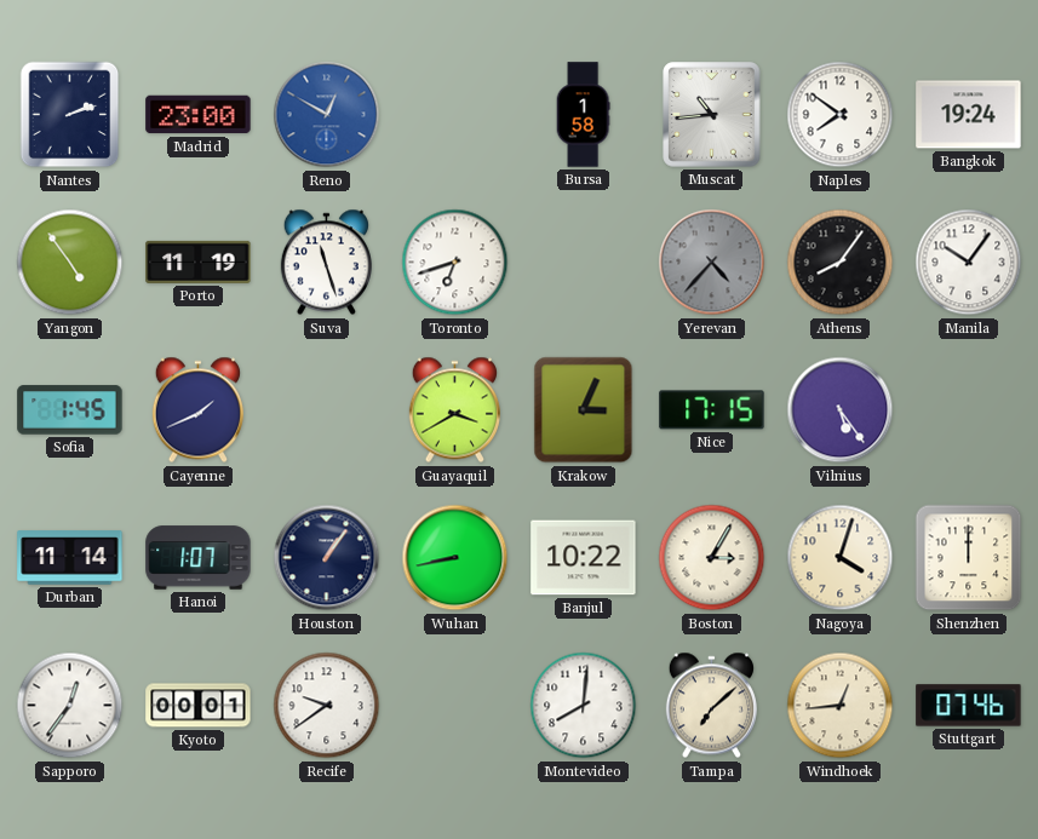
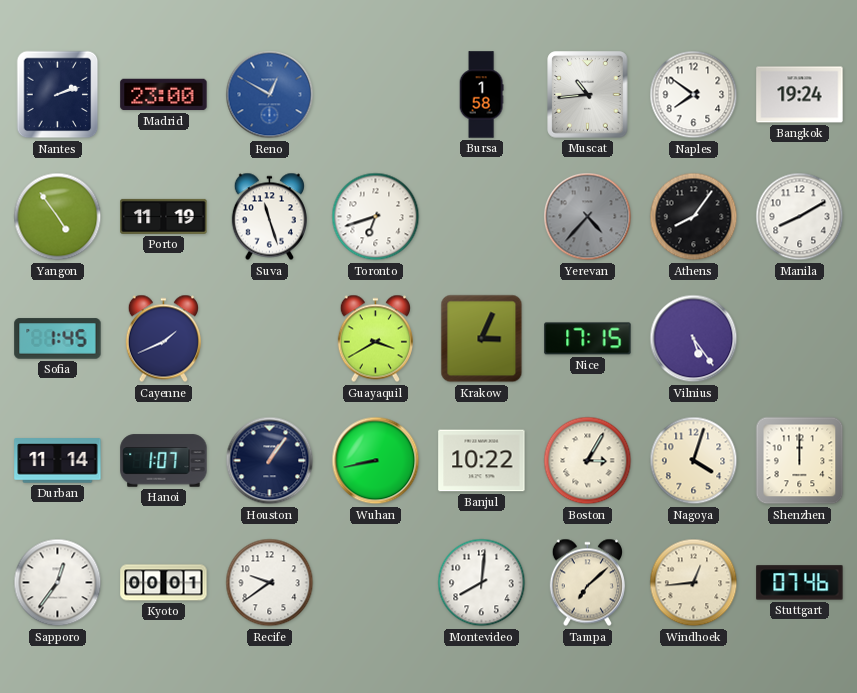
Manila: 10:06 -> 8:10
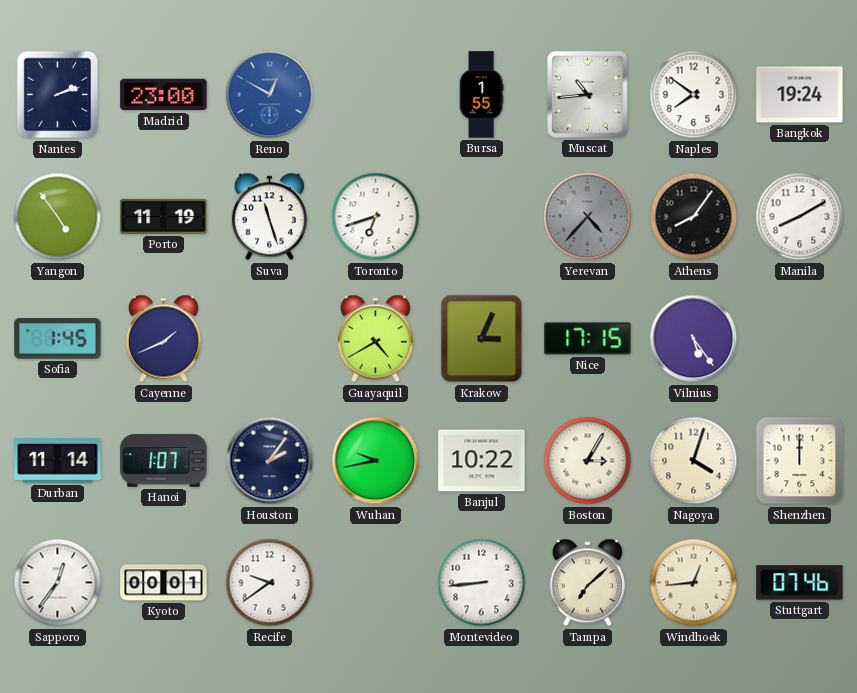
Bursa: 1:58 -> 1:55
Guayaquil: 3:40 -> 4:40
Houston: 1:06 -> 2:06
Wuhan: 8:43 -> 9:43
Montevideo: 8:01 -> 8:44
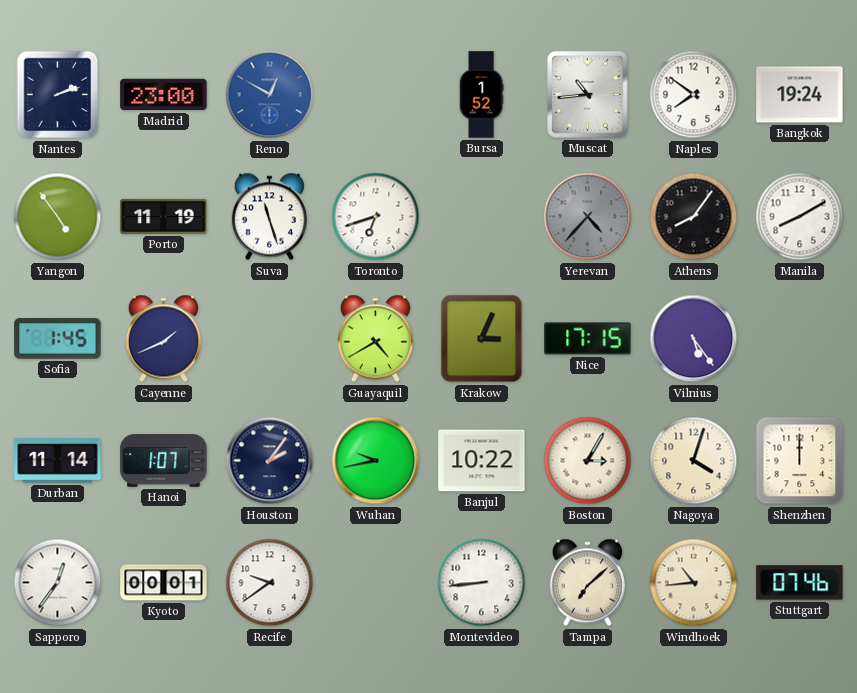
Bursa: 1:55 -> 1:52
Windhoek: 12:44 -> 10:44
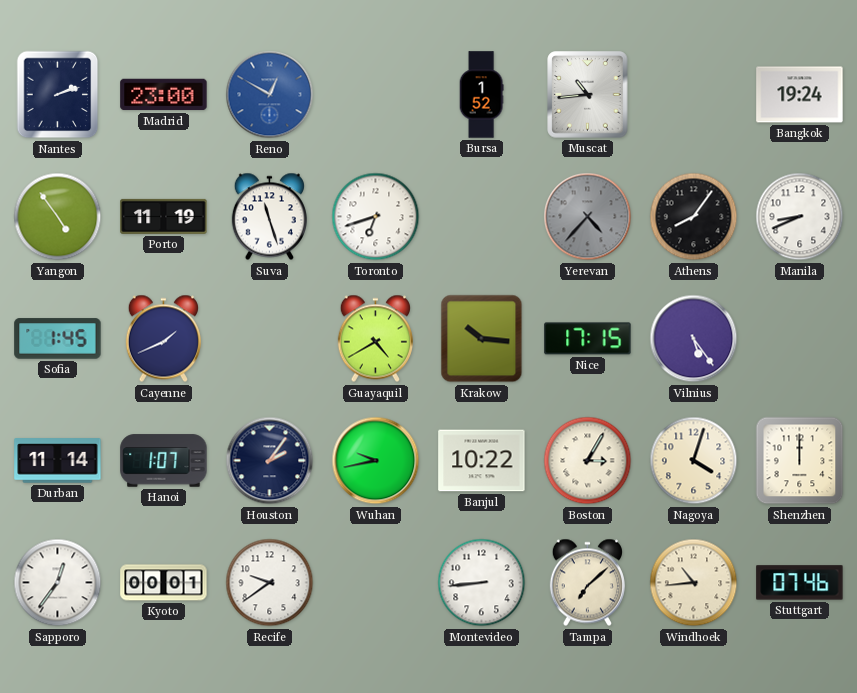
Naples: 7:51 -> none
Manila: 8:10 -> 8:41
Krakow: 3:04 -> 10:16
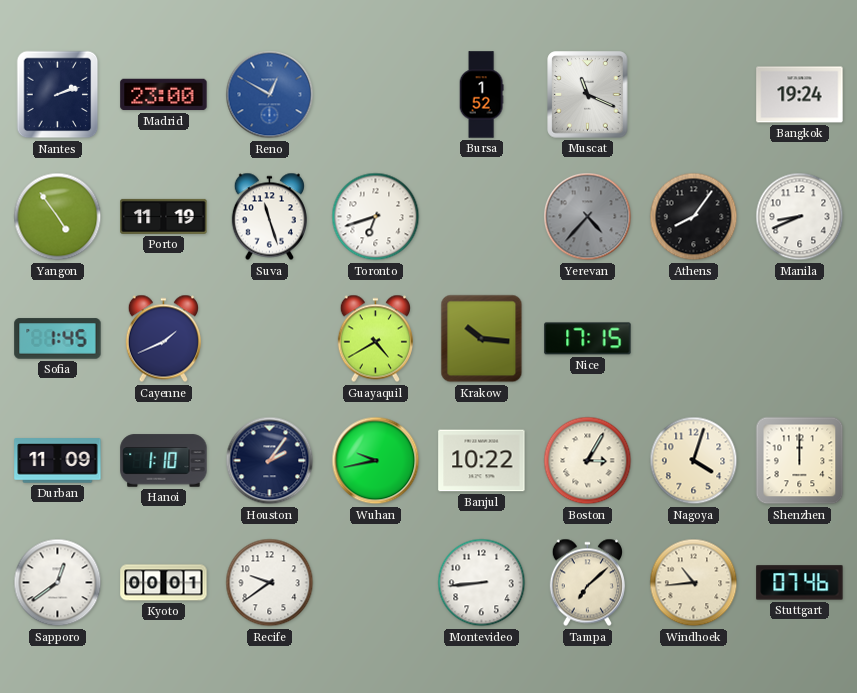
Muscat: 10:44 -> 11:19
Vilnius: 5:24 -> none
Durban: 11:14 -> 11:09
Hanoi: 1:07 -> 1:10
Sapporo: 12:36 -> 12:39
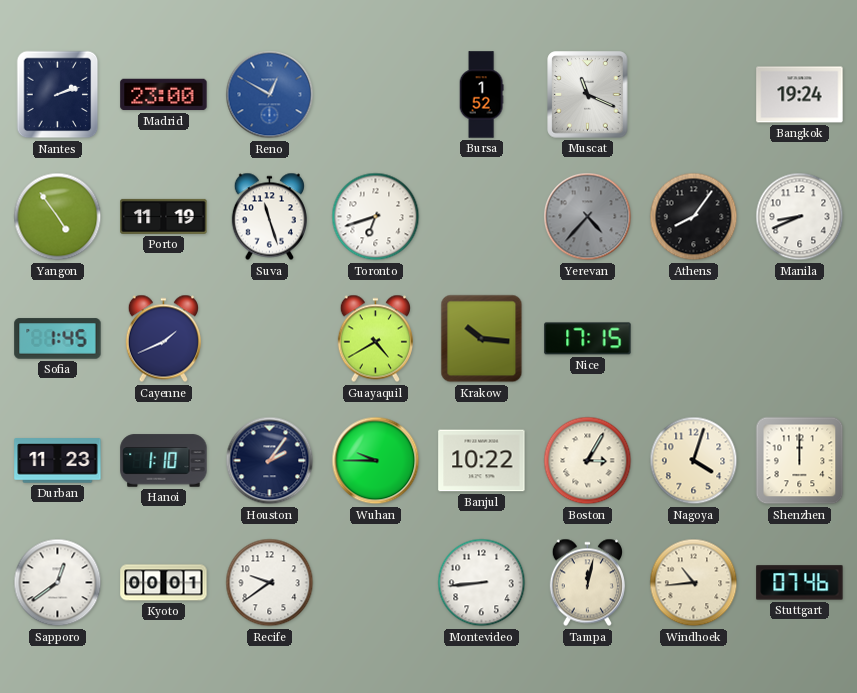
Durban: 11:09 -> 11:23
Wuhan: 9:43 -> 9:45
Tampa: 7:08 -> 12:02
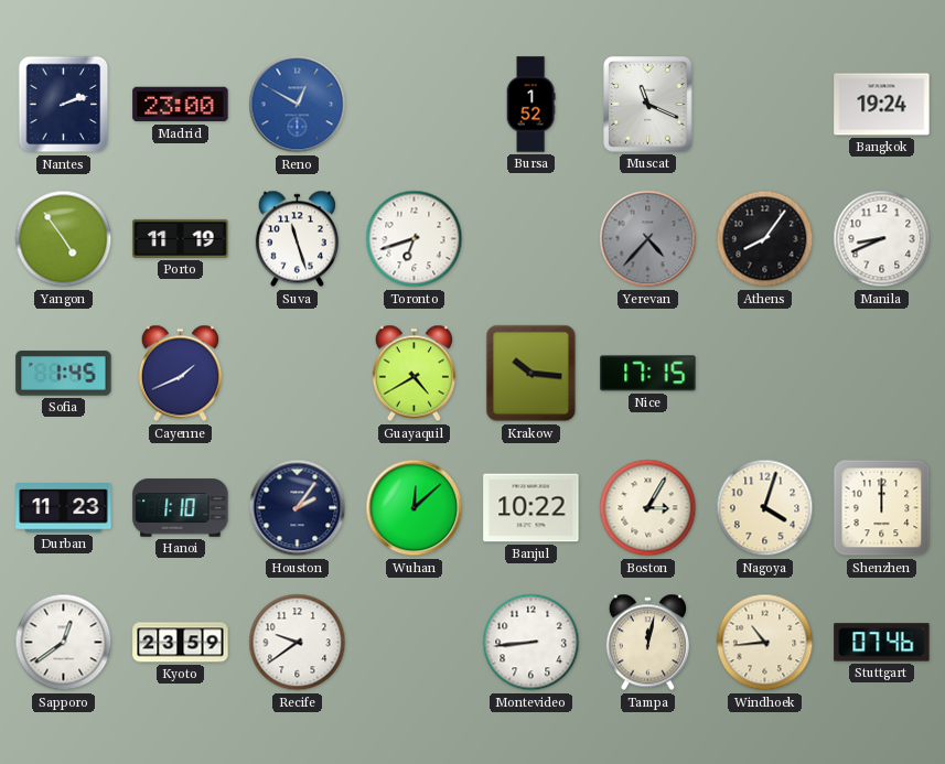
Wuhan: 9:45 -> 12:08
Kyoto: 00:01 -> 23:59
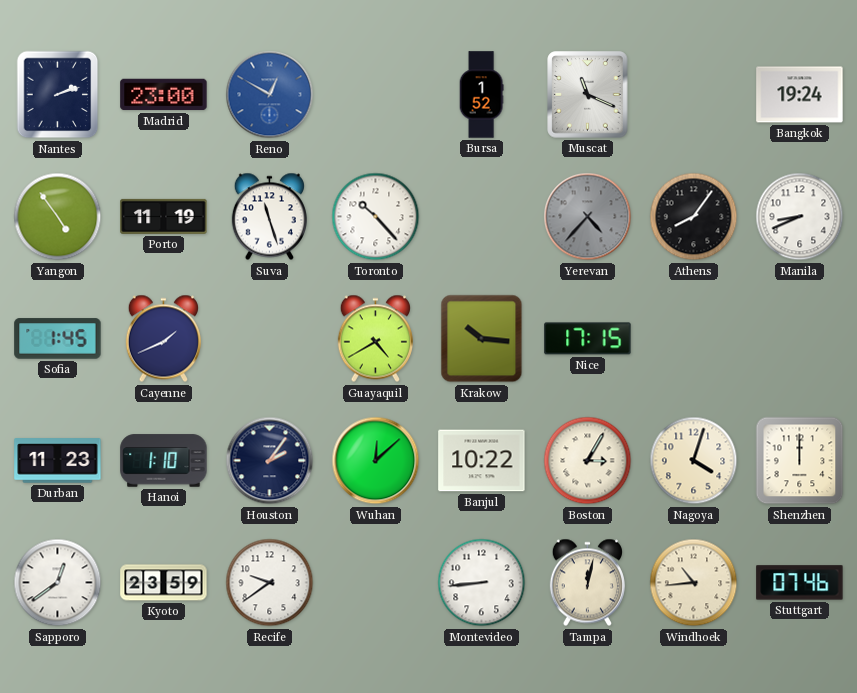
Toronto: 6:42 -> 10:23
